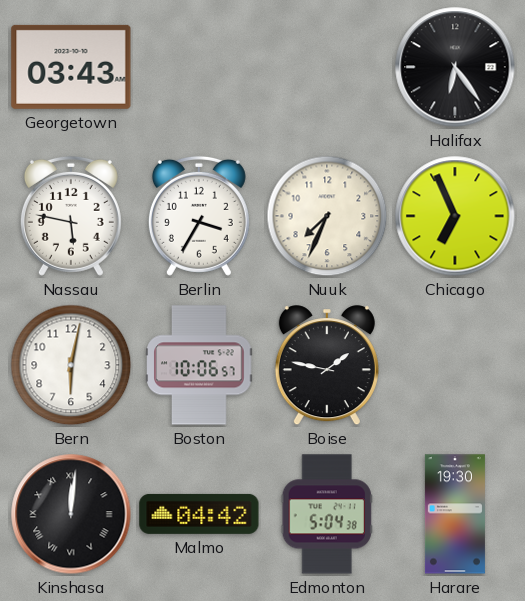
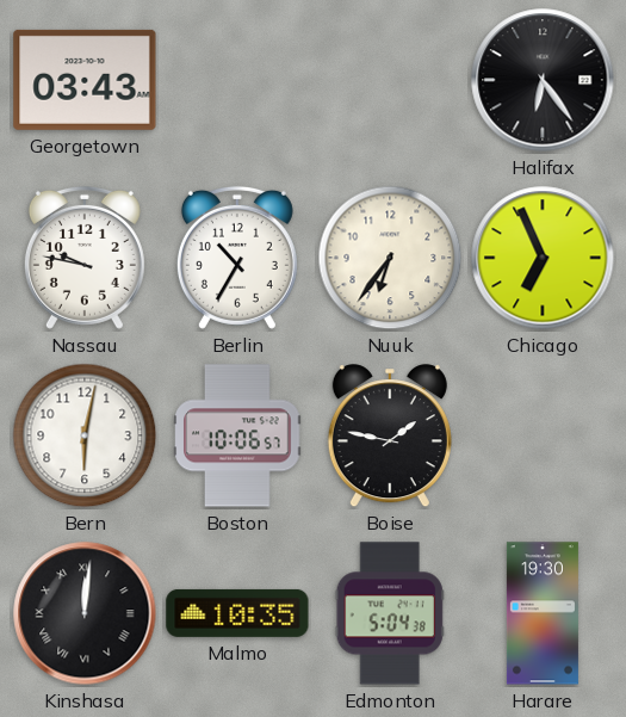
Nassau: 5:47 -> 9:47
Berlin: 3:35 -> 10:35
Nuuk: 7:34 -> 6:36
Malmo: 04:42 -> 10:35
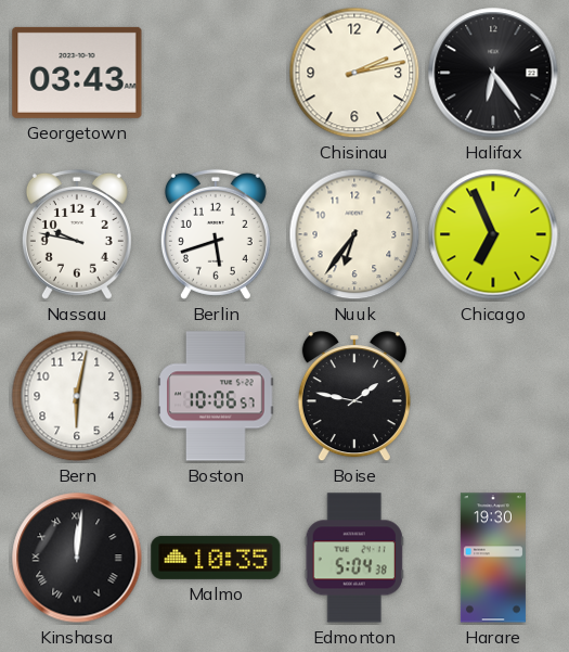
Chisinau: none -> 2:13
Berlin: 10:35 -> 5:42
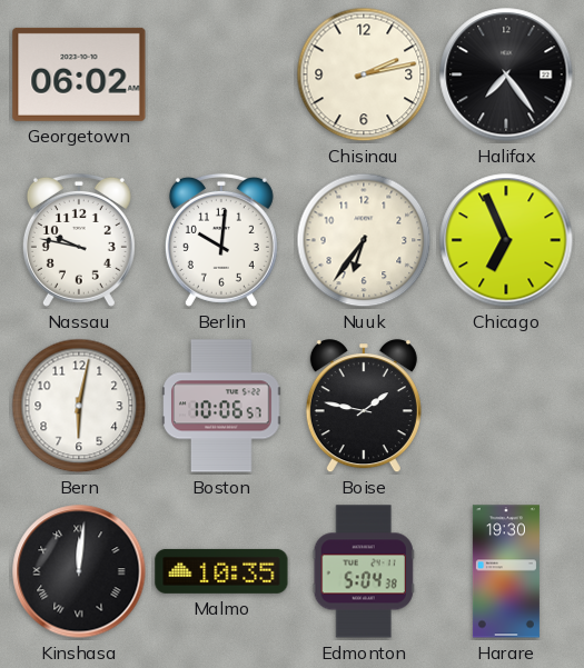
Georgetown: 03:43 -> 06:02
Halifax: 6:24 -> 7:24
Berlin: 5:42 -> 10:01
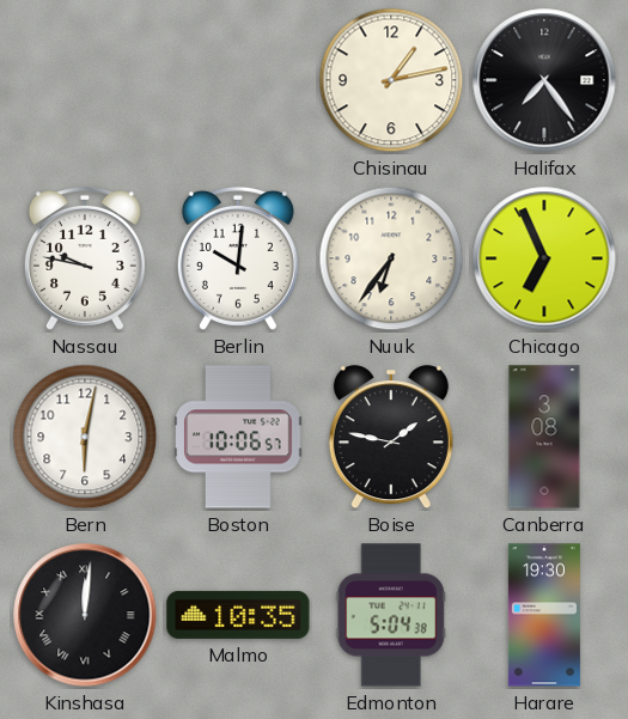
Georgetown: 06:02 -> none
Chisinau: 2:13 -> 1:13
Canberra: none -> 3:08
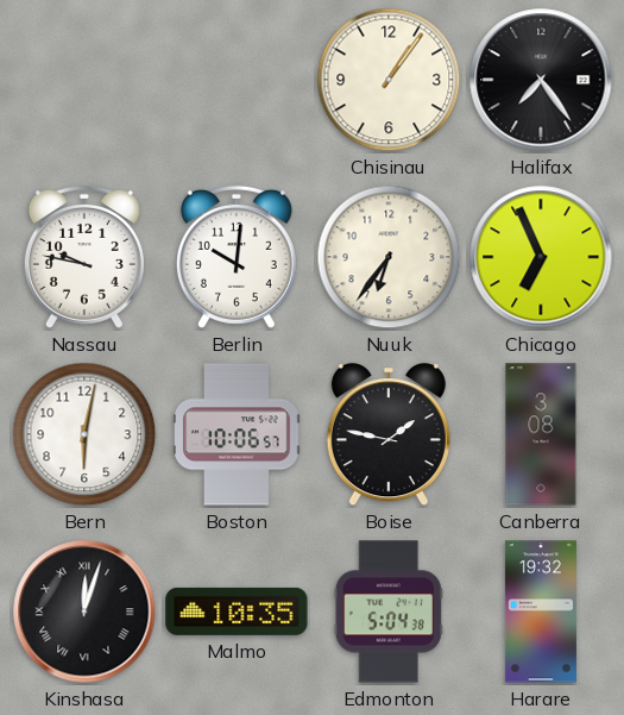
Chisinau: 1:13 -> 1:06
Kinshasa: 12:01 -> 12:03
Harare: 19:30 -> 19:32
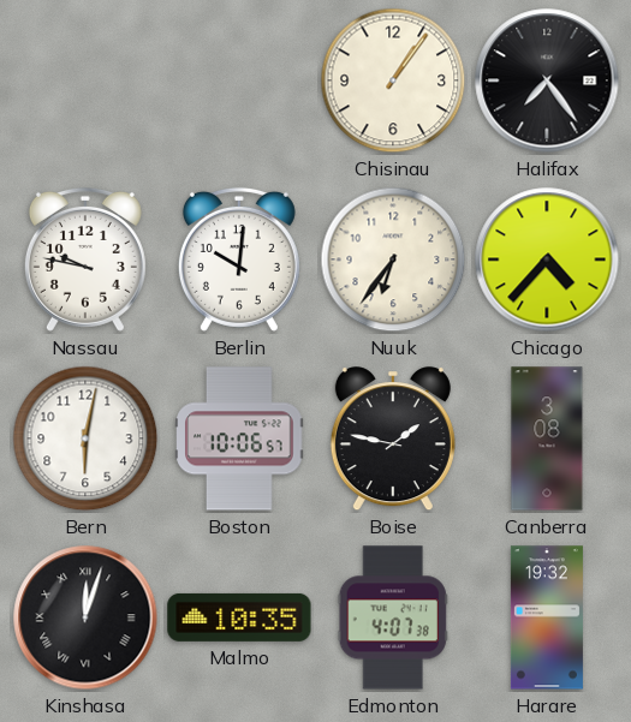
Chicago: 6:56 -> 4:37
Edmonton: 5:04 -> 4:07
